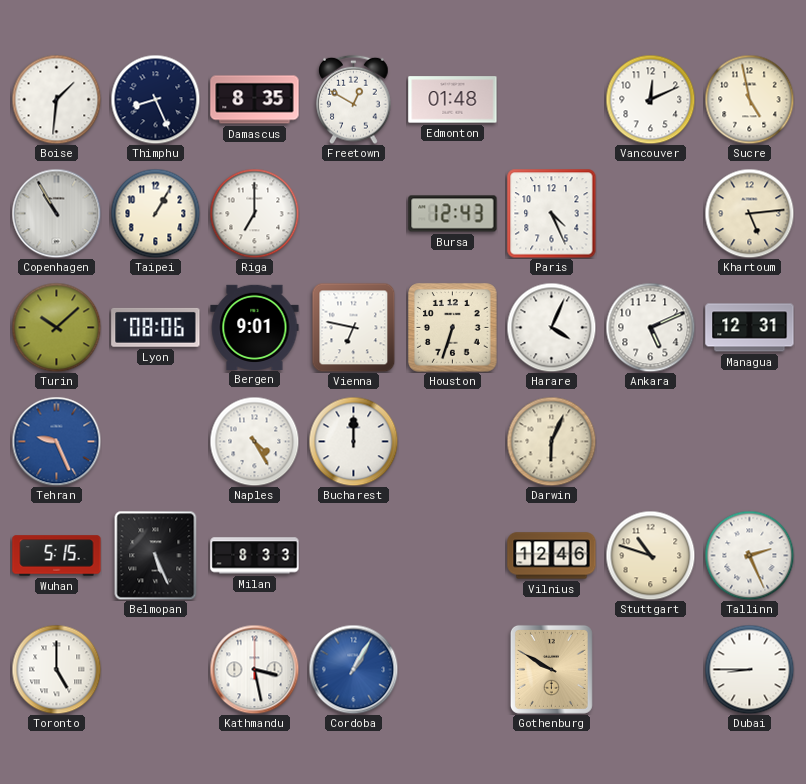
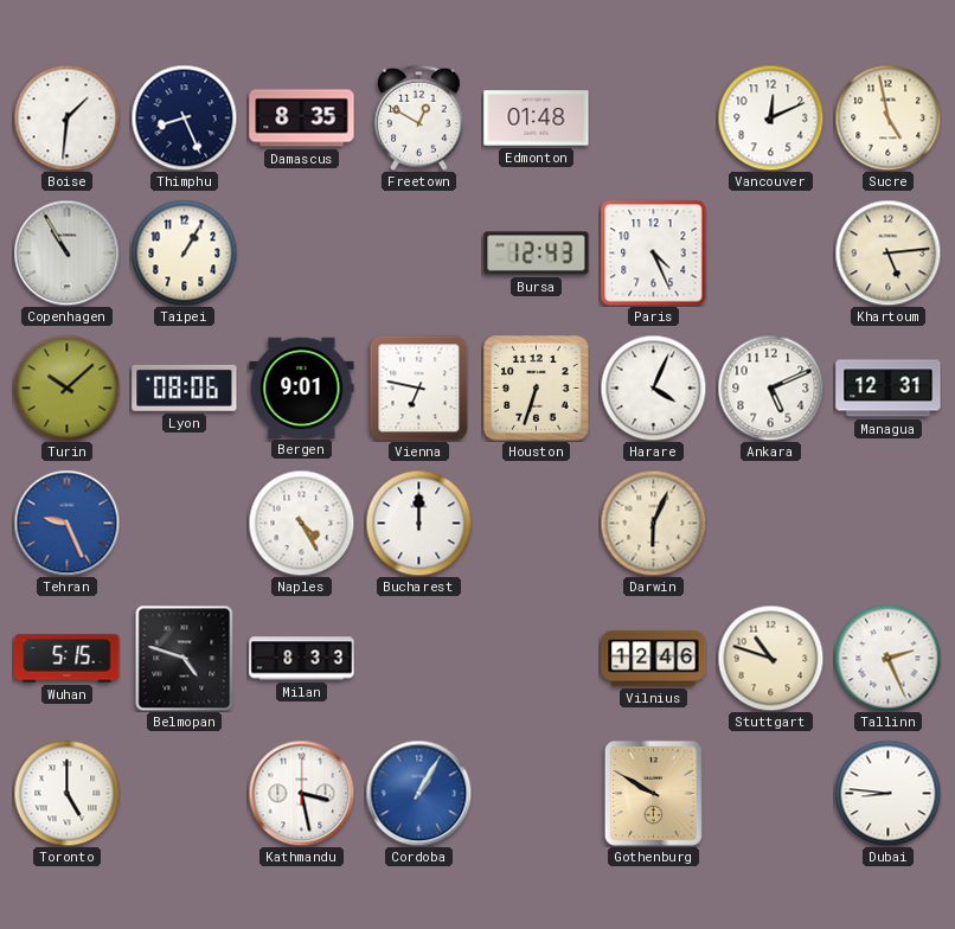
Riga: 7:00 -> none
Belmopan: 5:26 -> 4:48
Dubai: 8:45 -> 8:46
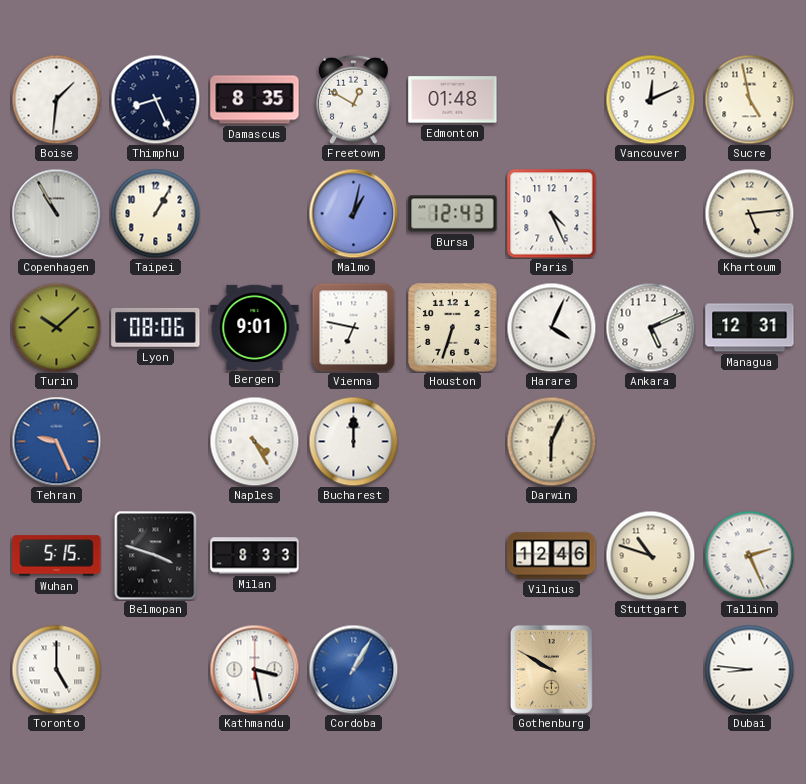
Malmo: none -> 1:02
Belmopan: 4:48 -> 3:48
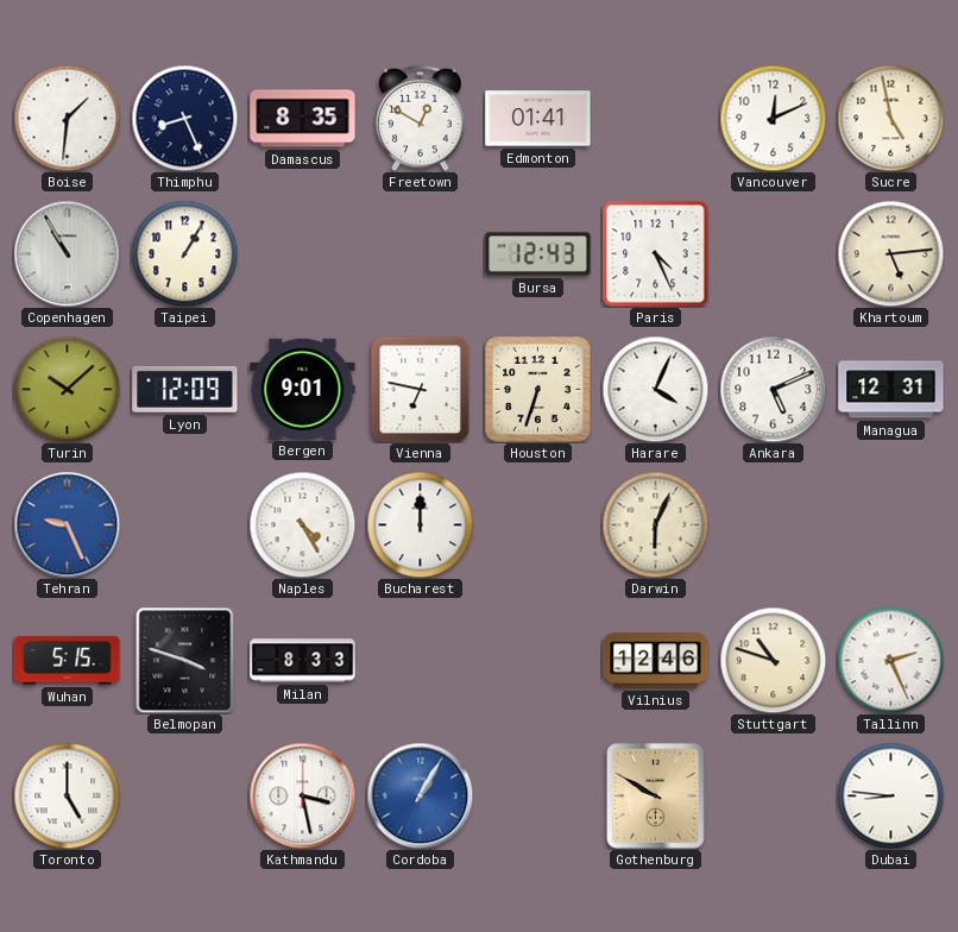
Edmonton: 01:48 -> 01:41
Malmo: 1:02 -> none
Lyon: 08:06 -> 12:09
